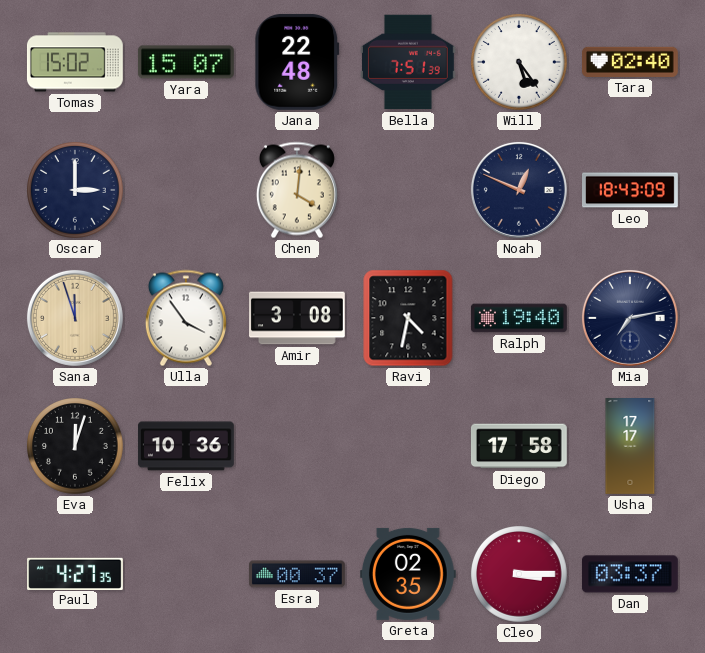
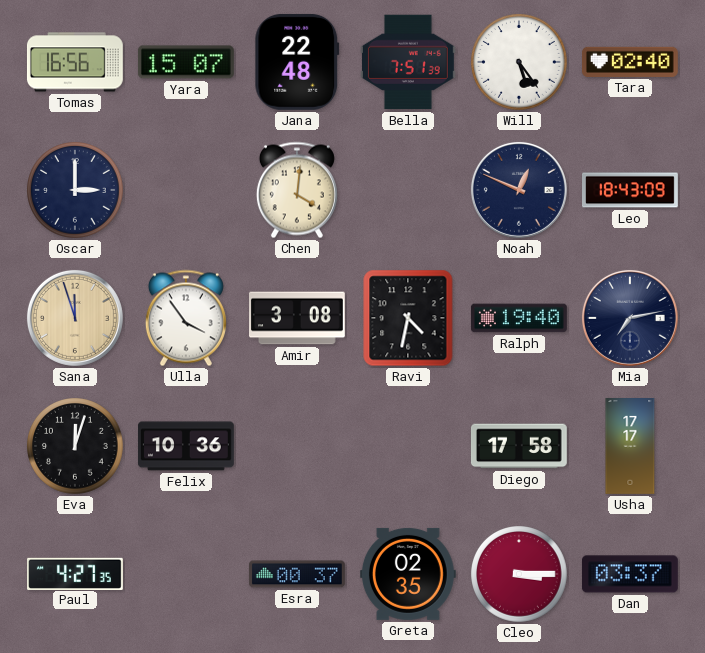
Tomas: 15:02 -> 16:56
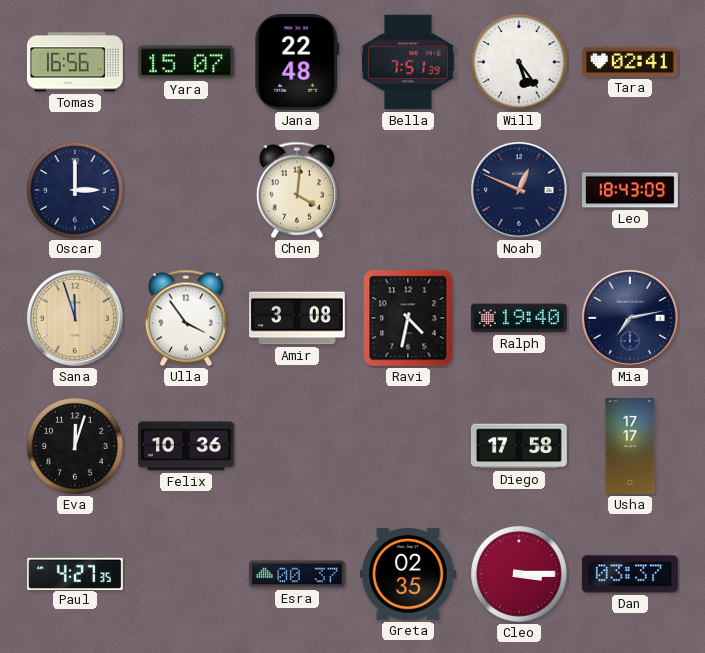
Tara: 02:40 -> 02:41
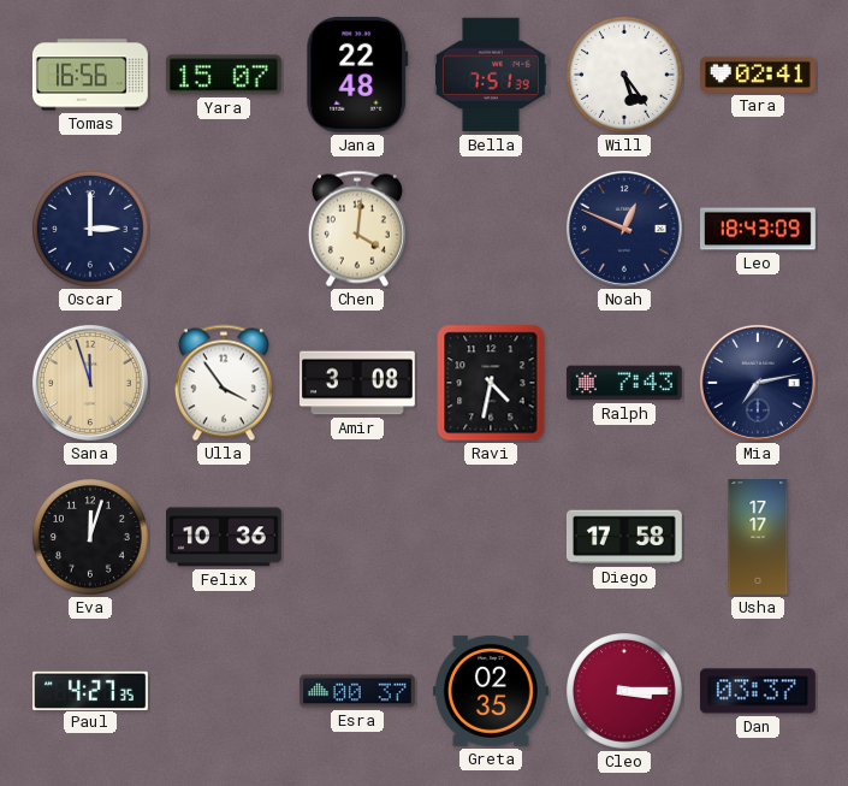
Ralph: 19:40 -> 7:43
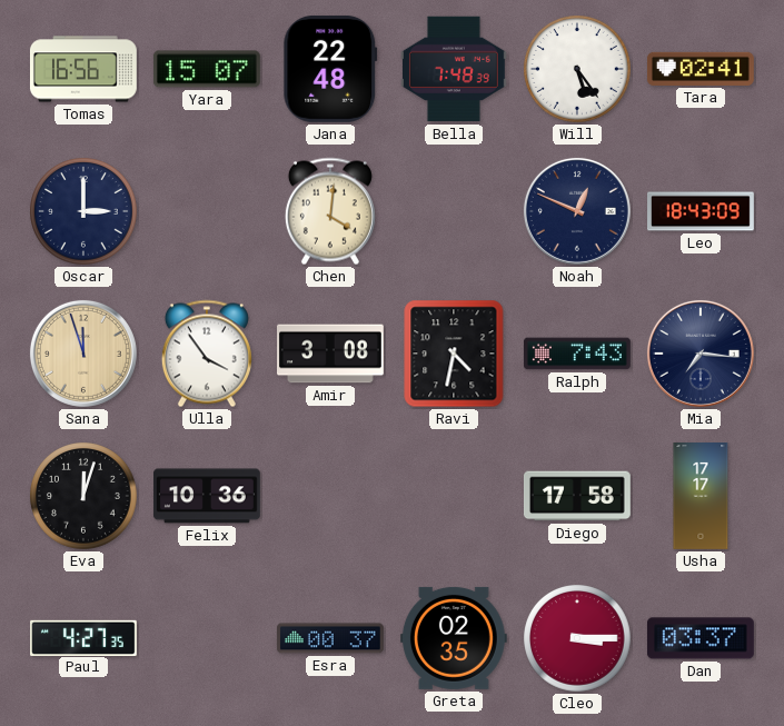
Bella: 7:51 -> 7:48
Mia: 7:13 -> 7:16
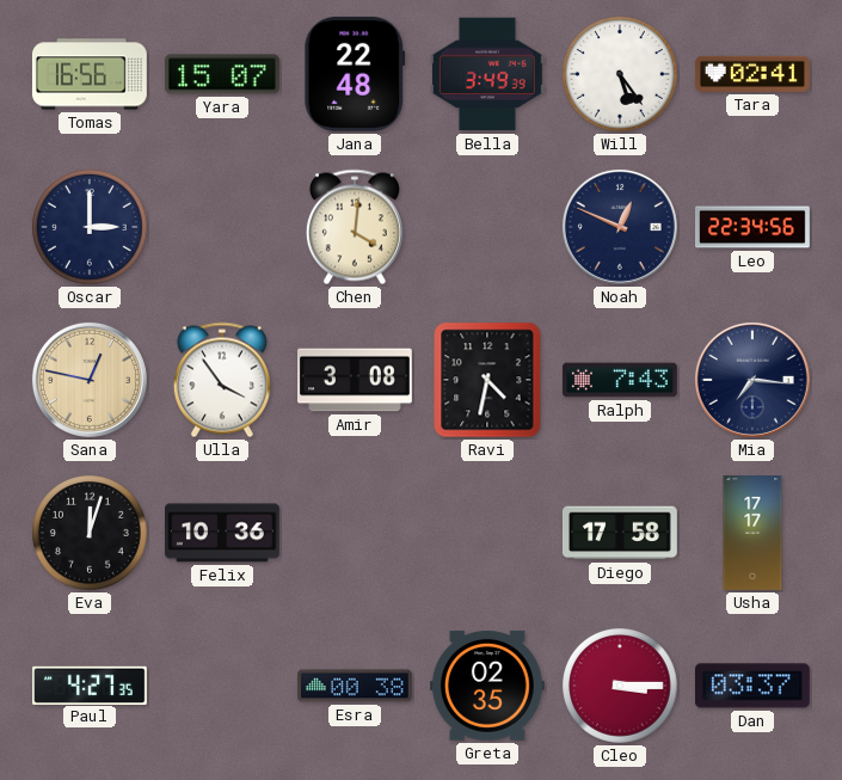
Bella: 7:48 -> 3:49
Leo: 18:43 -> 22:34
Sana: 11:57 -> 12:47
Esra: 00:37 -> 00:38
